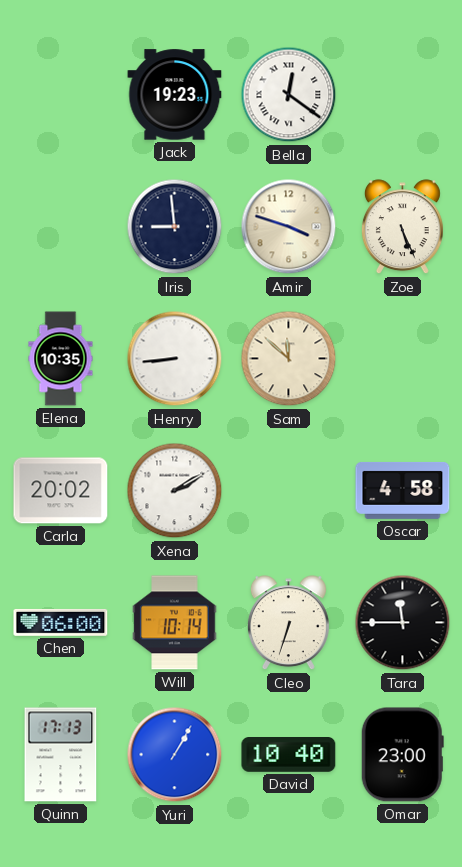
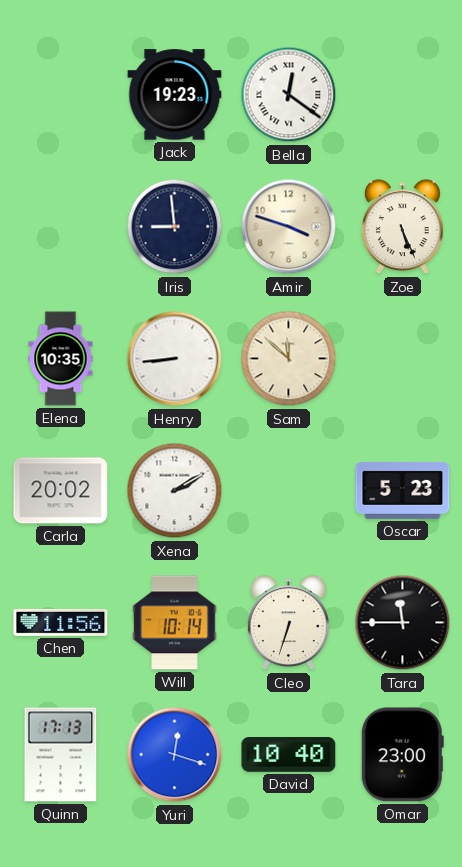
Oscar: 4:58 -> 5:23
Chen: 06:00 -> 11:56
Yuri: 1:05 -> 12:18
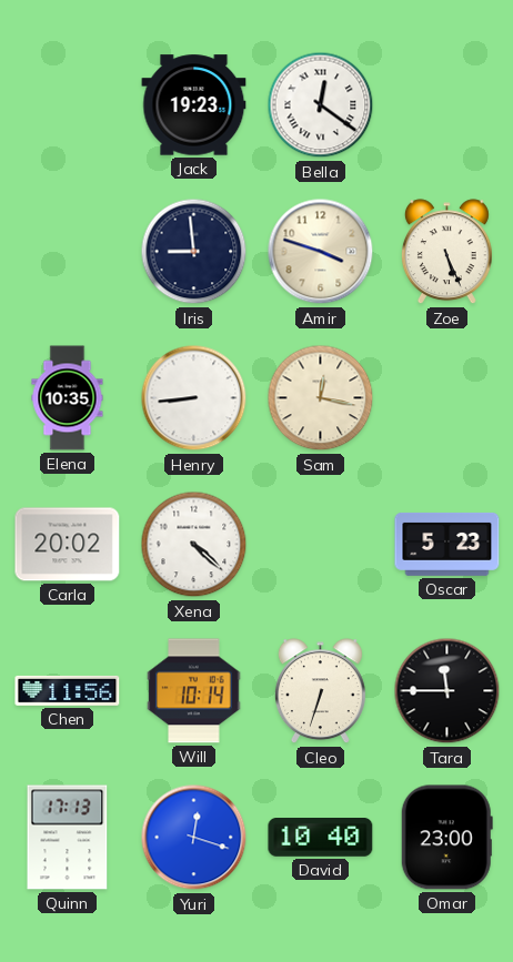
Sam: 11:52 -> 12:17
Xena: 2:10 -> 4:22
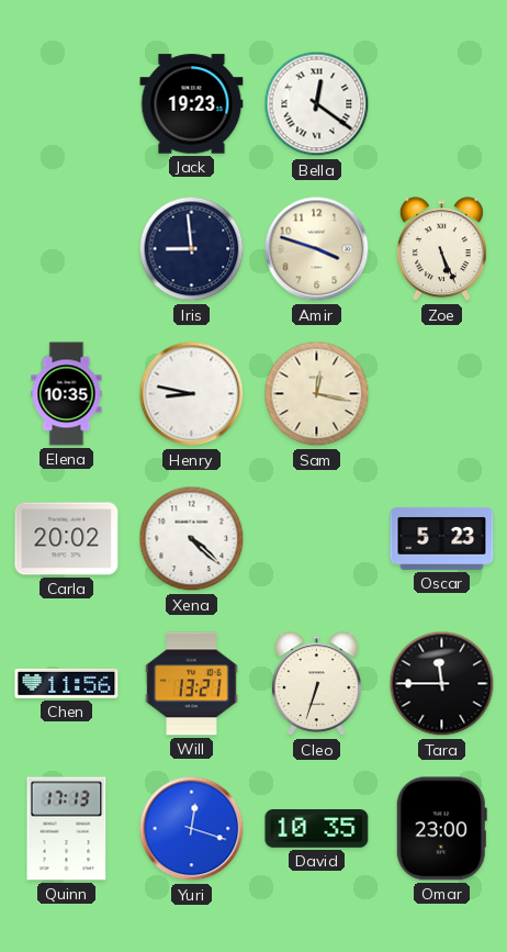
Henry: 8:44 -> 8:47
Will: 10:14 -> 13:21
David: 10:40 -> 10:35
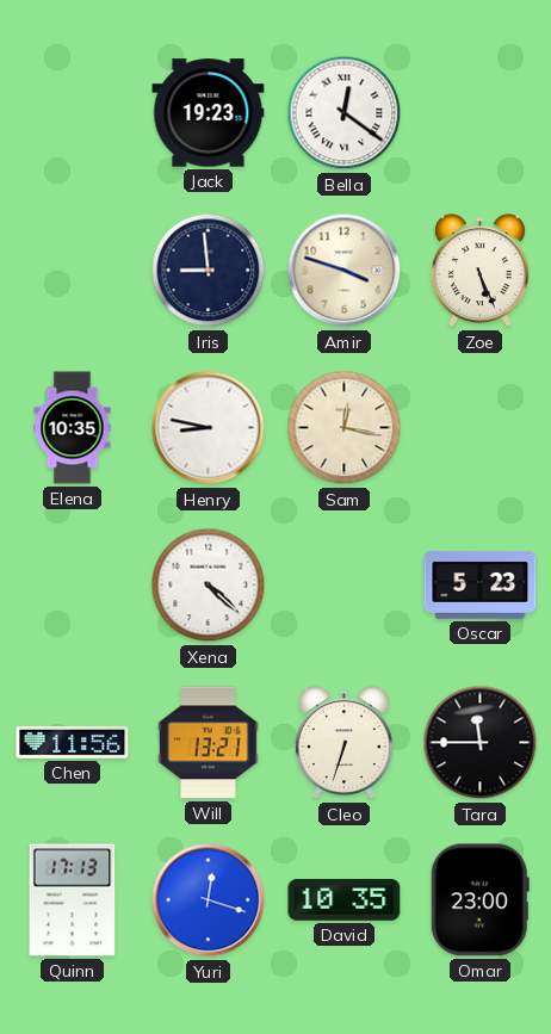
Carla: 20:02 -> none
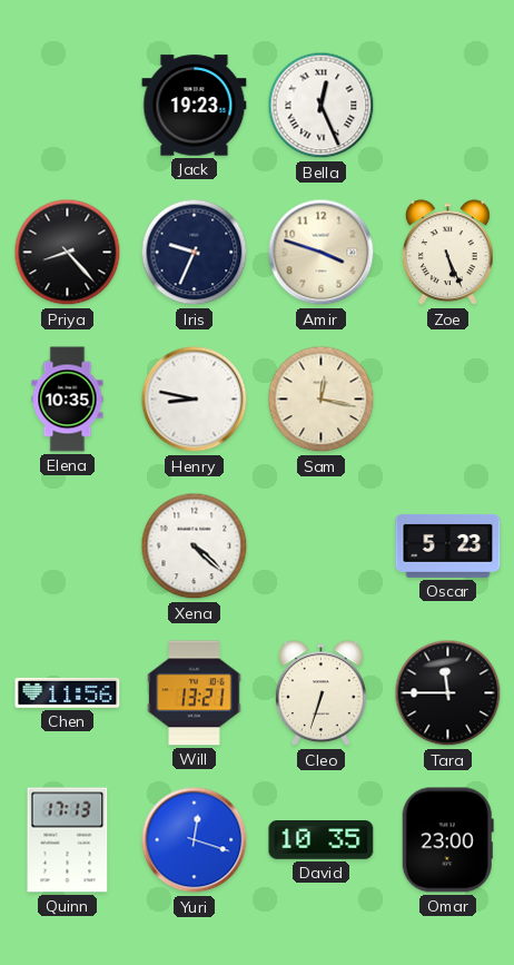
Bella: 12:21 -> 12:26
Priya: none -> 8:23
Iris: 8:59 -> 9:34
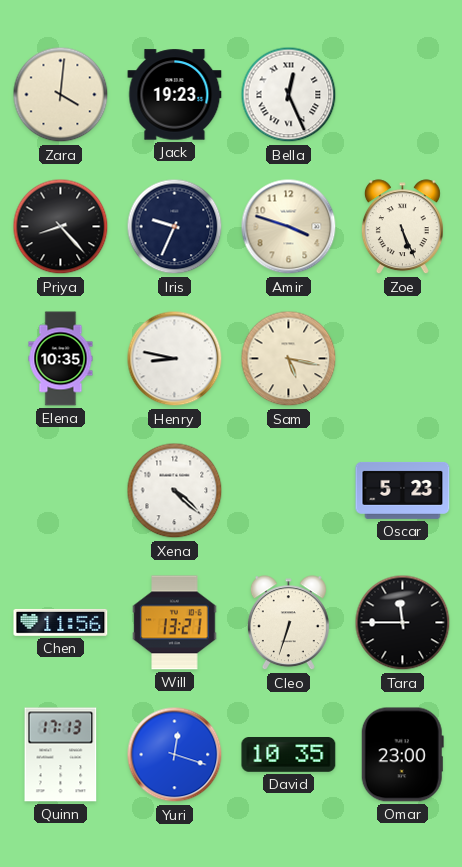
Zara: none -> 4:01
Sam: 12:17 -> 5:17
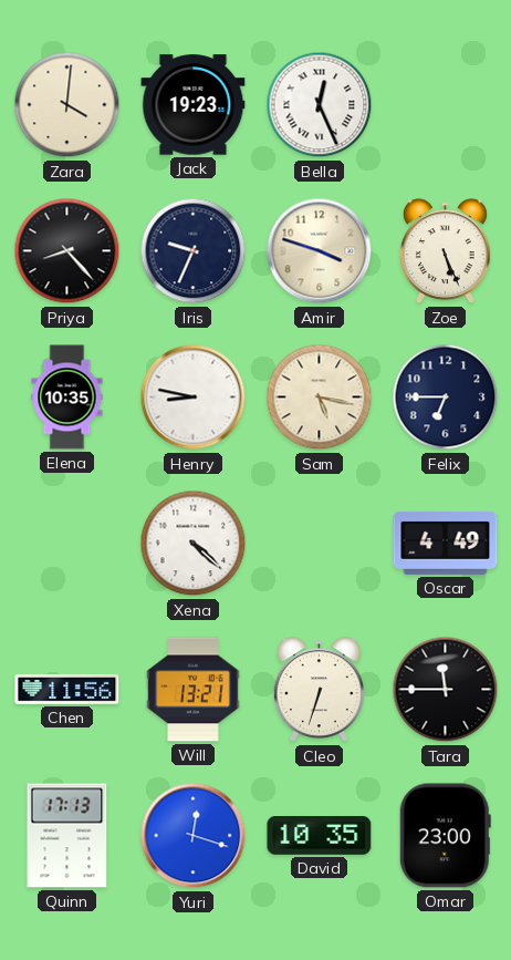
Felix: none -> 6:45
Oscar: 5:23 -> 4:49
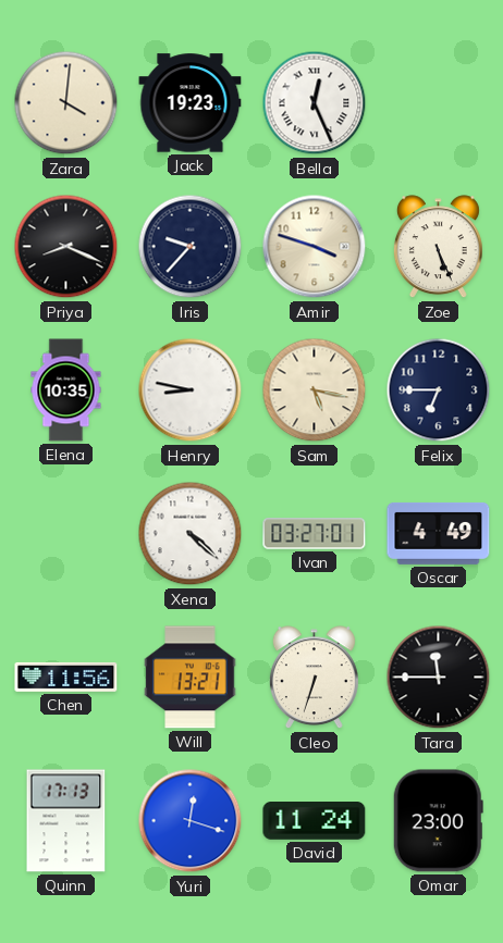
Priya: 8:23 -> 8:19
Iris: 9:34 -> 9:37
Ivan: none -> 03:27
David: 10:35 -> 11:24
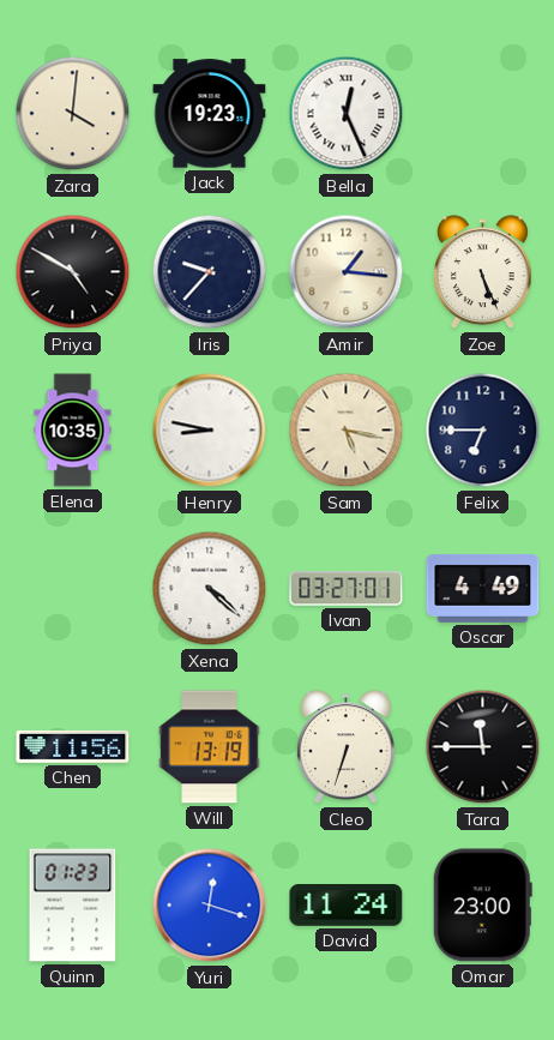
Priya: 8:19 -> 4:50
Amir: 3:48 -> 1:16
Will: 13:21 -> 13:19
Quinn: 17:13 -> 01:23
